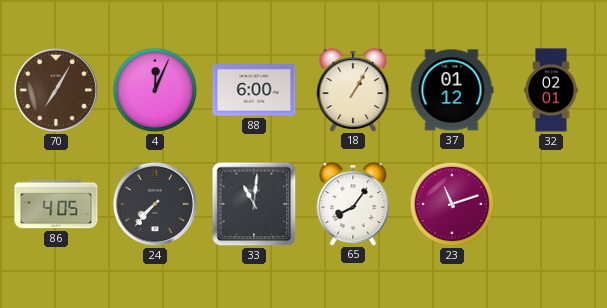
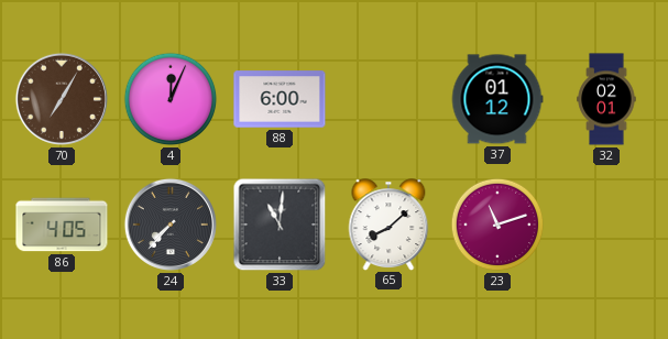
18: 1:05 -> none
65: 8:06 -> 8:08
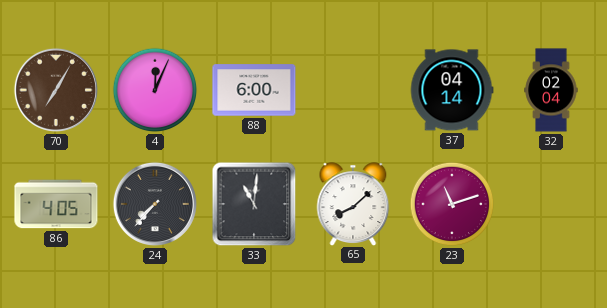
37: 01:12 -> 04:14
32: 02:01 -> 02:04
